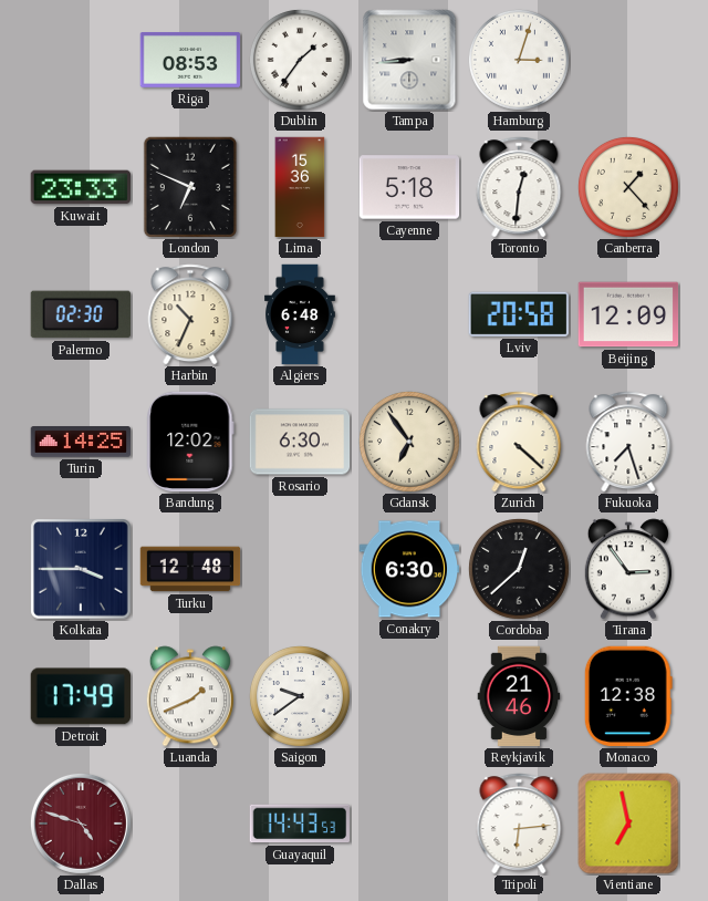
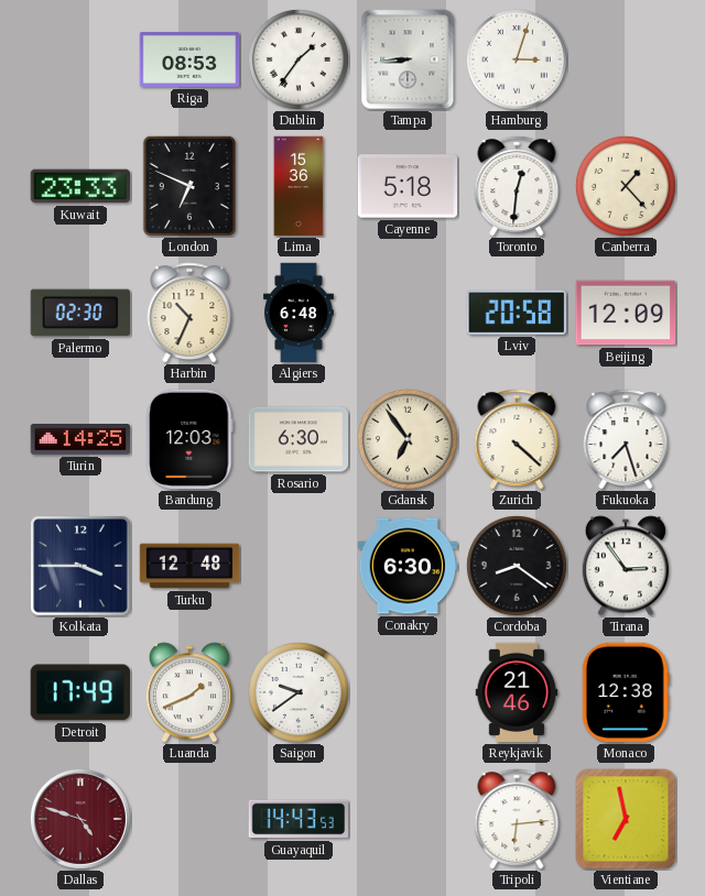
Bandung: 12:02 -> 12:03
Cordoba: 12:38 -> 8:21
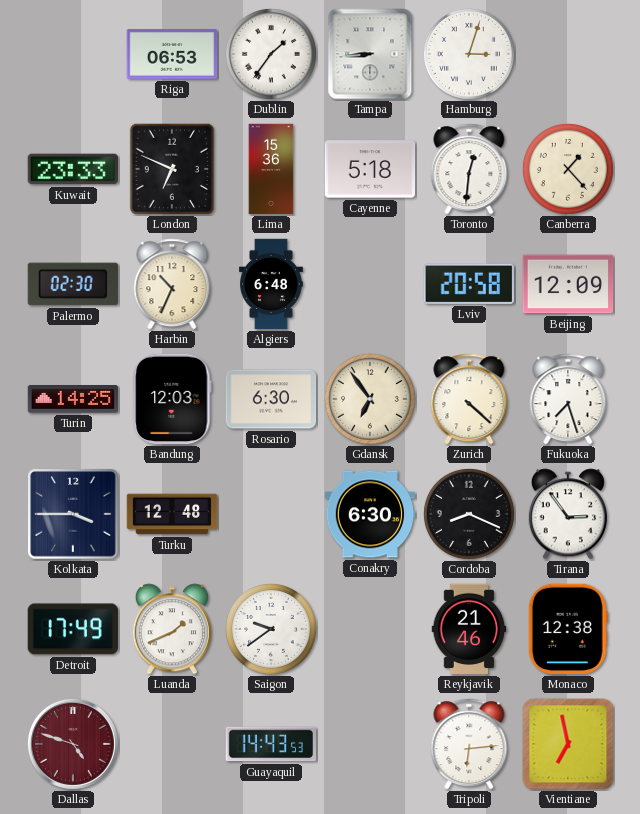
Riga: 08:53 -> 06:53
Cordoba: 8:21 -> 8:19
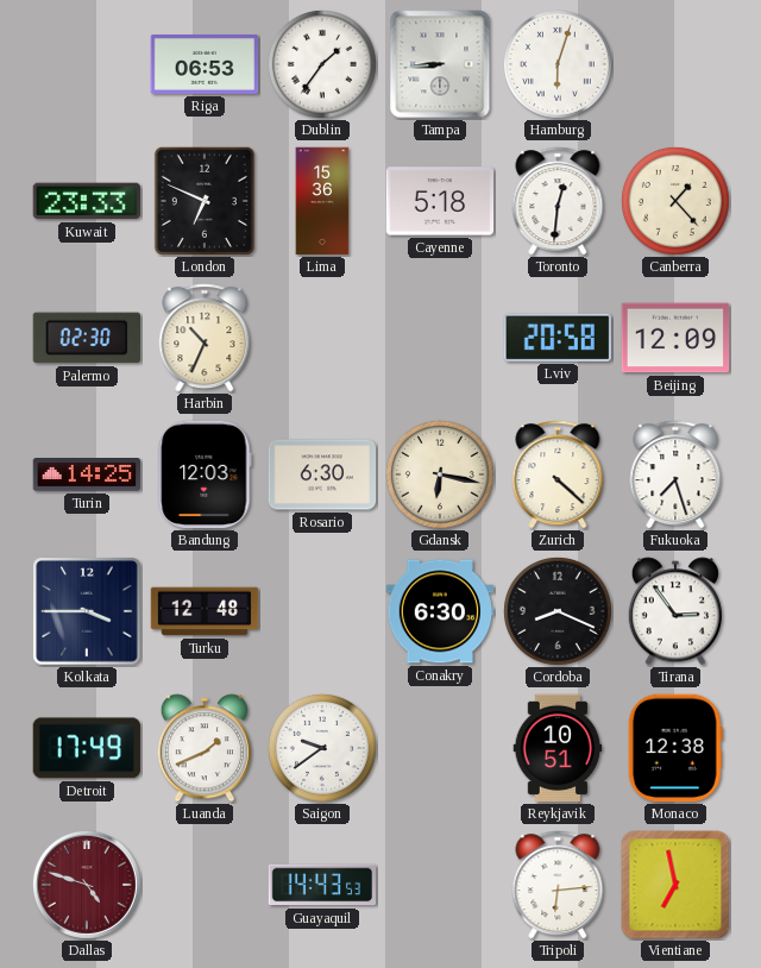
Hamburg: 3:03 -> 6:03
Algiers: 6:48 -> none
Gdansk: 6:54 -> 6:17
Reykjavik: 21:46 -> 10:51
